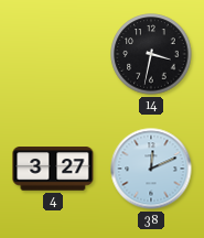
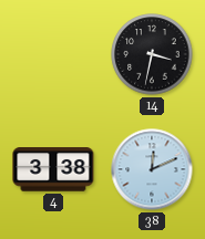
4: 3:27 -> 3:38
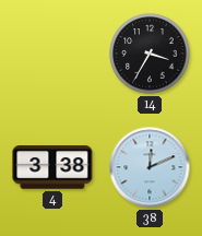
14: 3:32 -> 3:35
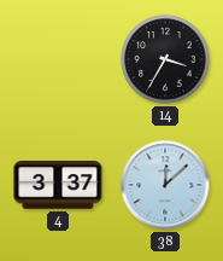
4: 3:38 -> 3:37
38: 12:11 -> 12:08
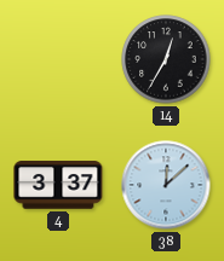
14: 3:35 -> 12:35
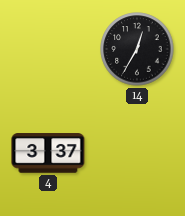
38: 12:08 -> none
